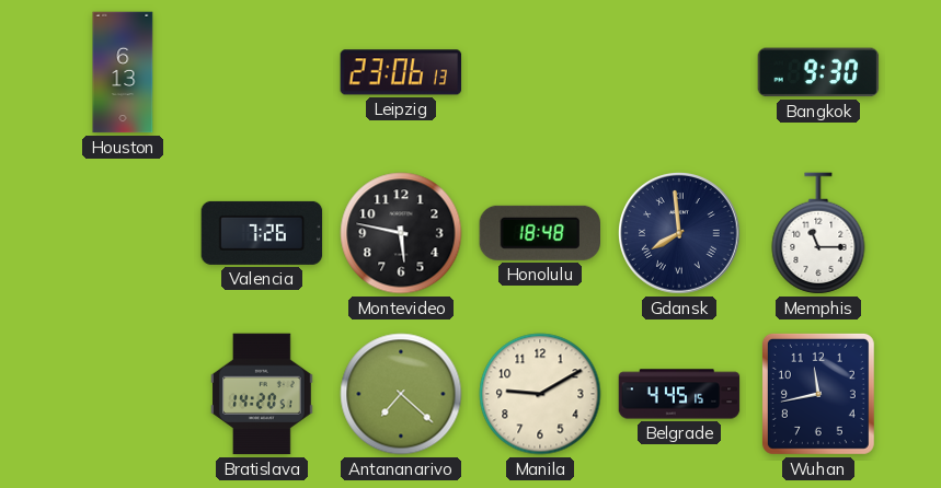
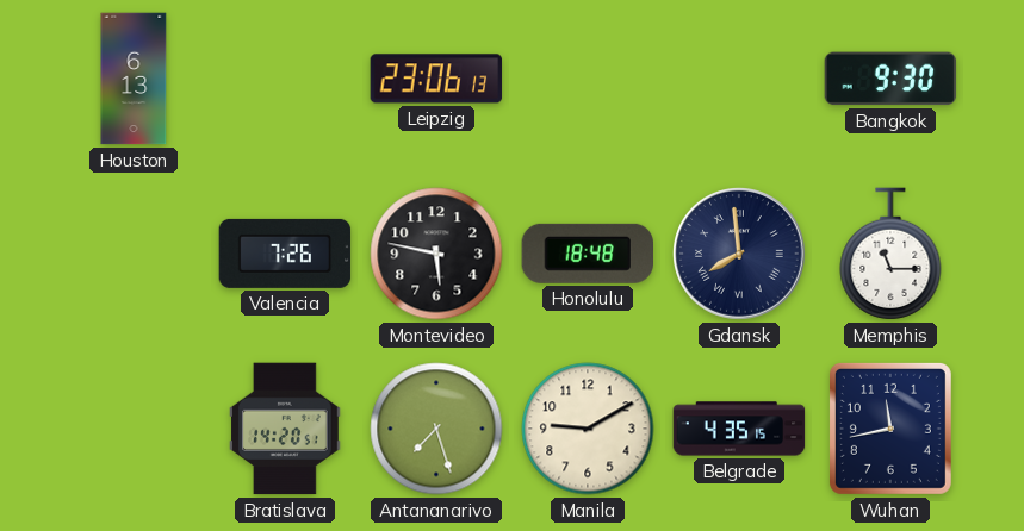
Antananarivo: 7:22 -> 7:27
Belgrade: 4:45 -> 4:35
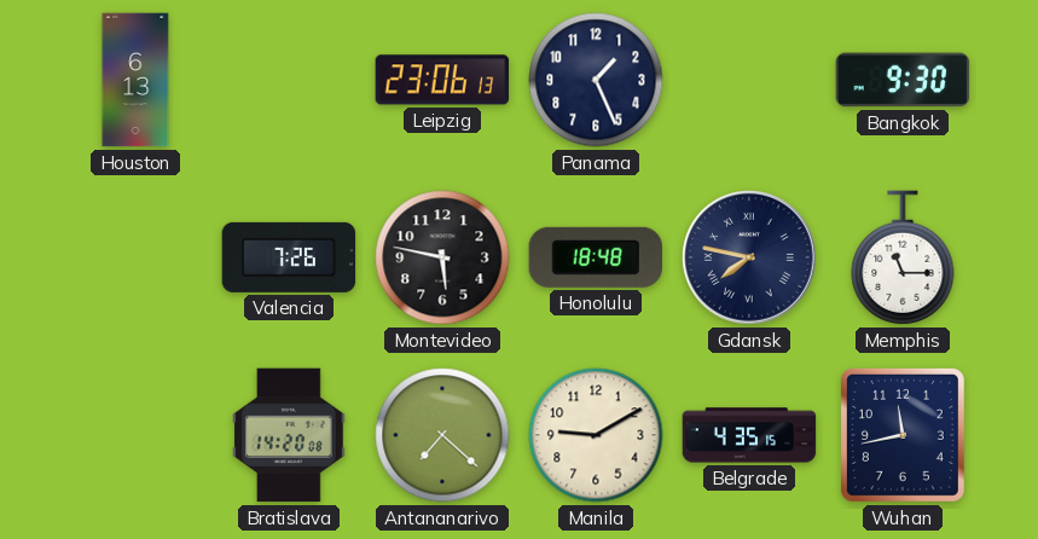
Panama: none -> 1:26
Gdansk: 7:59 -> 7:47
Bratislava: 14:20:51 -> 14:20:08
Antananarivo: 7:27 -> 7:22
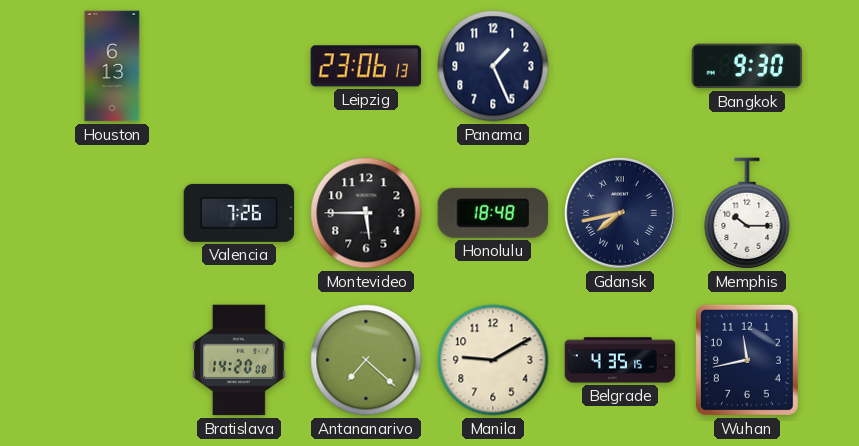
Montevideo: 5:47 -> 5:45
Gdansk: 7:47 -> 7:43
Memphis: 11:15 -> 10:15
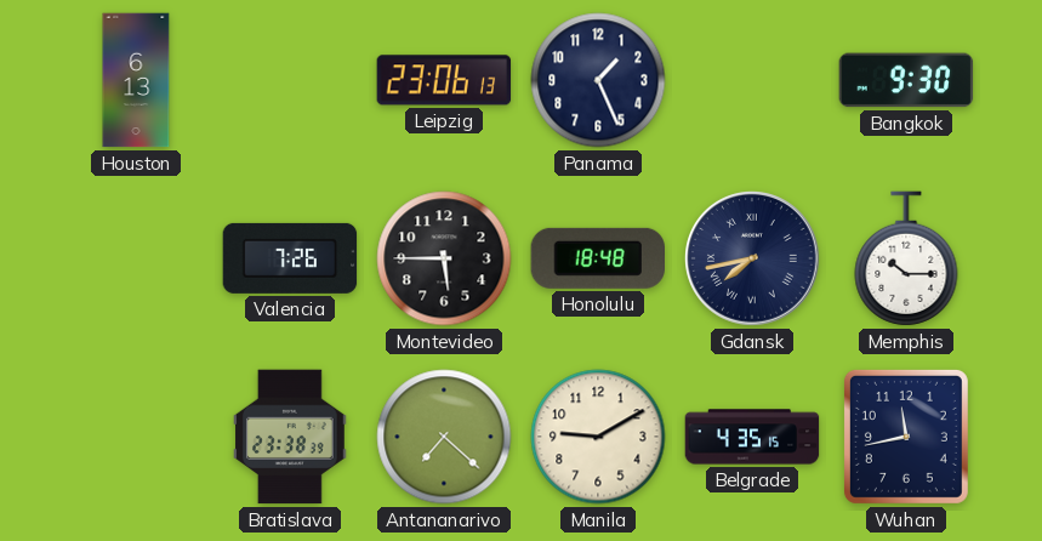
Bratislava: 14:20 -> 23:38
